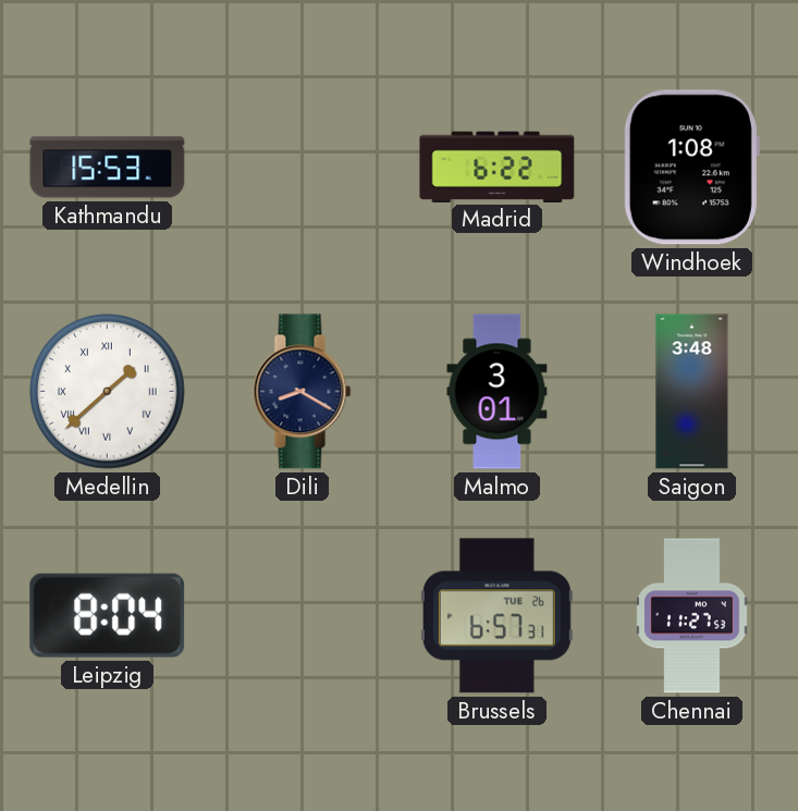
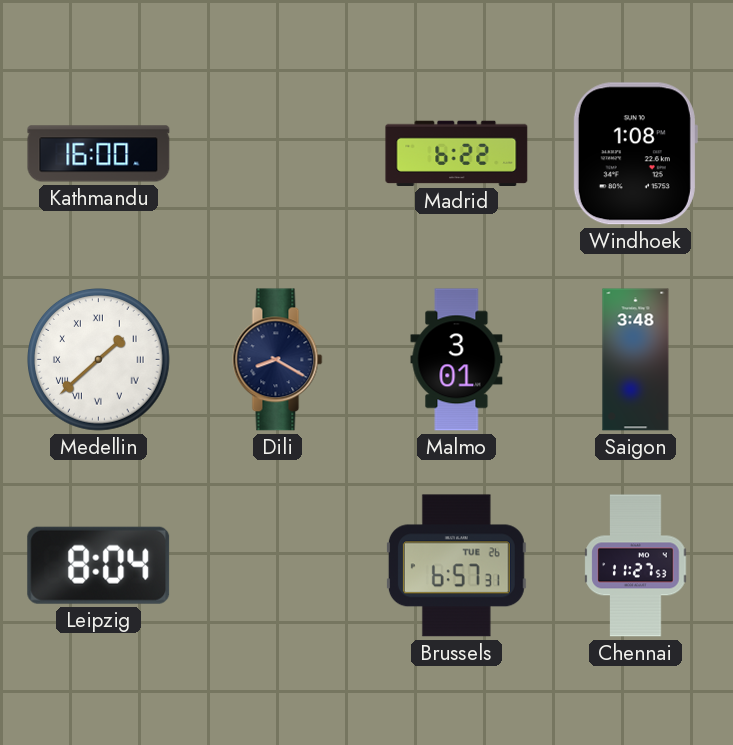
Kathmandu: 15:53 -> 16:00
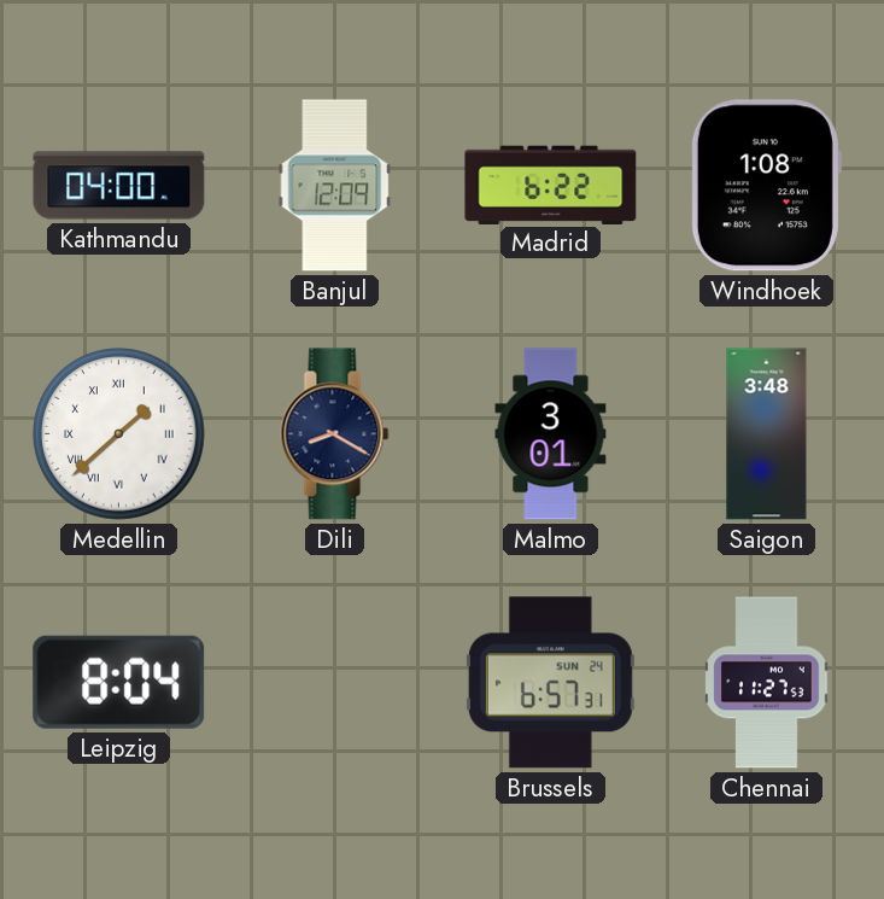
Kathmandu: 16:00 -> 04:00
Banjul: none -> 12:09
Brussels date: TUE 26 -> SUN 24
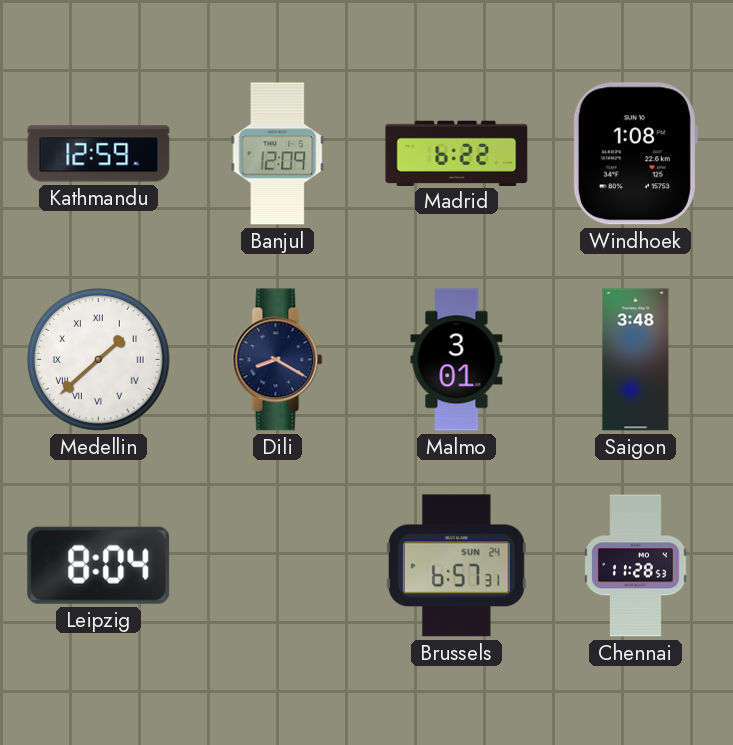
Kathmandu: 04:00 -> 12:59
Chennai: 11:27 -> 11:28
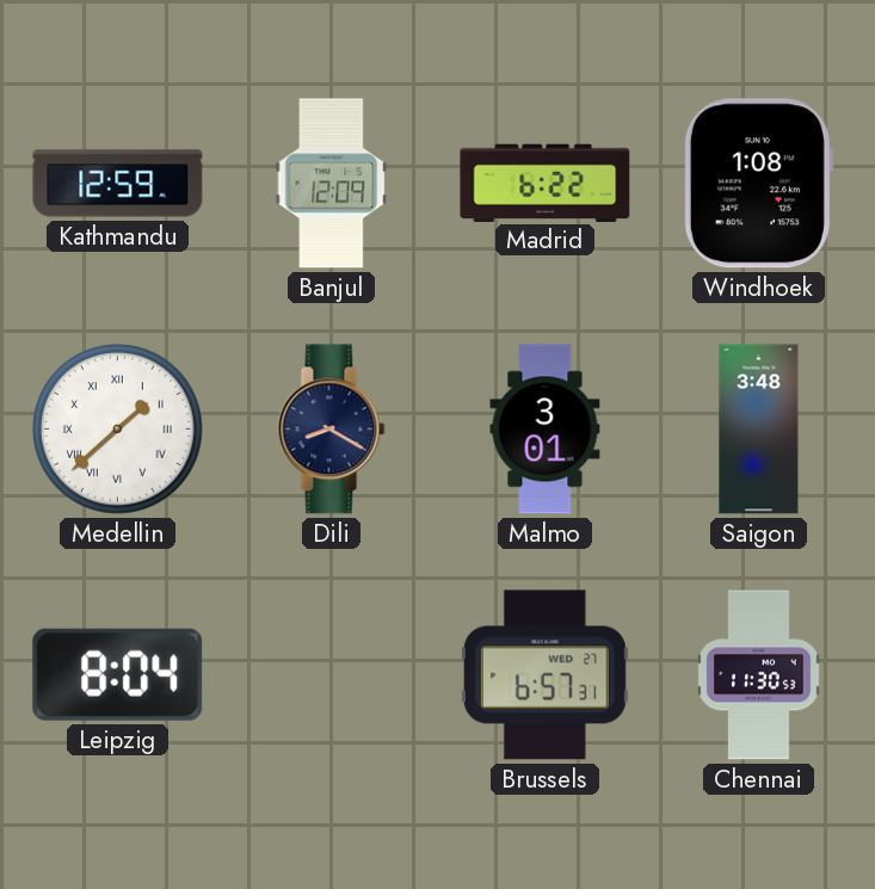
Brussels date: SUN 24 -> WED 27
Chennai: 11:28 -> 11:30
